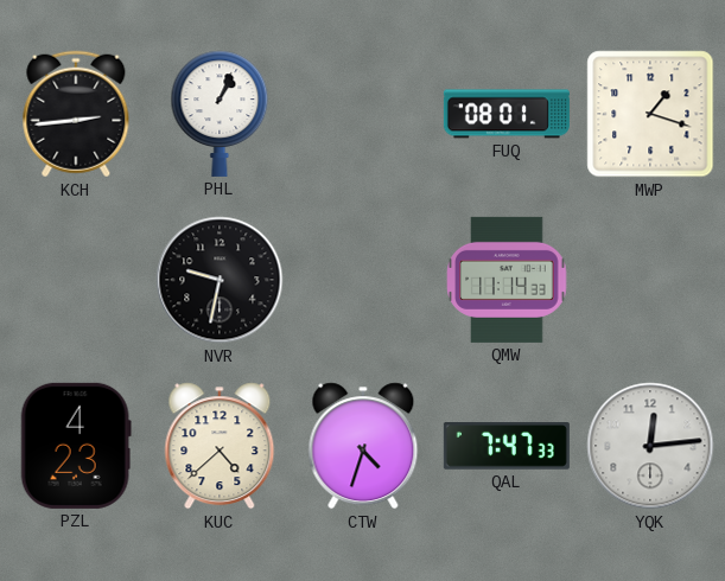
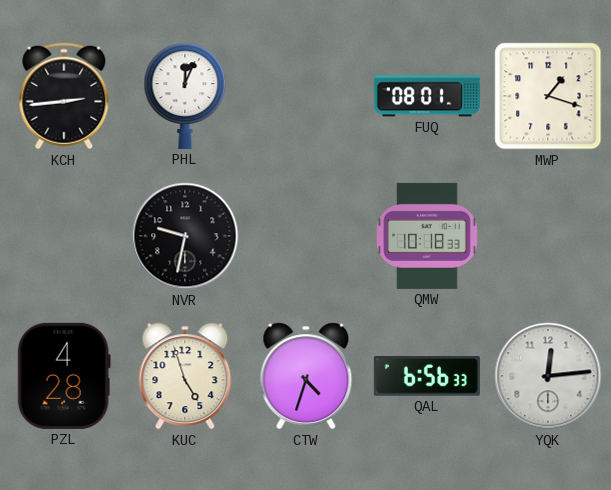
PHL: 1:04 -> 12:04
QMW: 11:14 -> 10:18
PZL: 4:23 -> 4:28
KUC: 4:38 -> 4:57
QAL: 7:47 -> 6:56
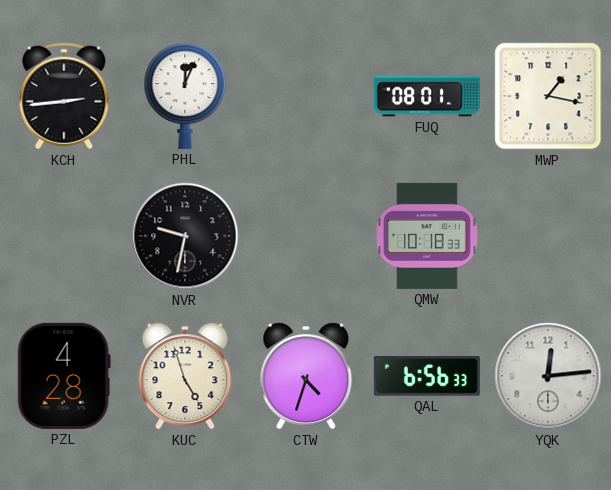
MWP: 1:18 -> 1:17
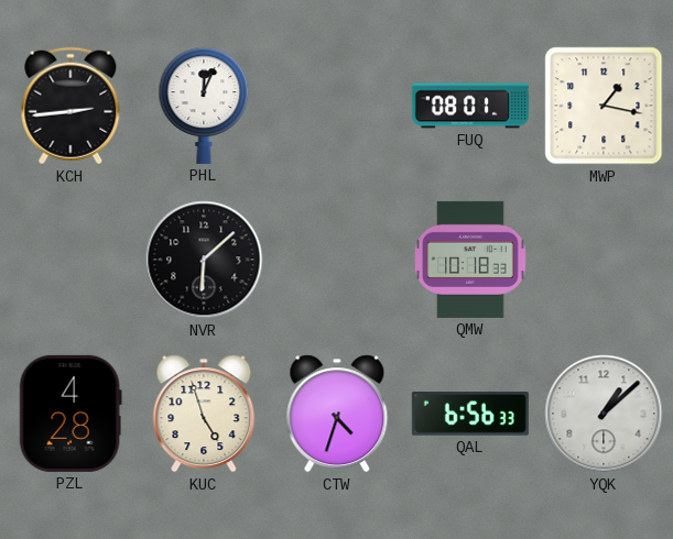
NVR: 9:32 -> 6:08
YQK: 12:14 -> 1:08
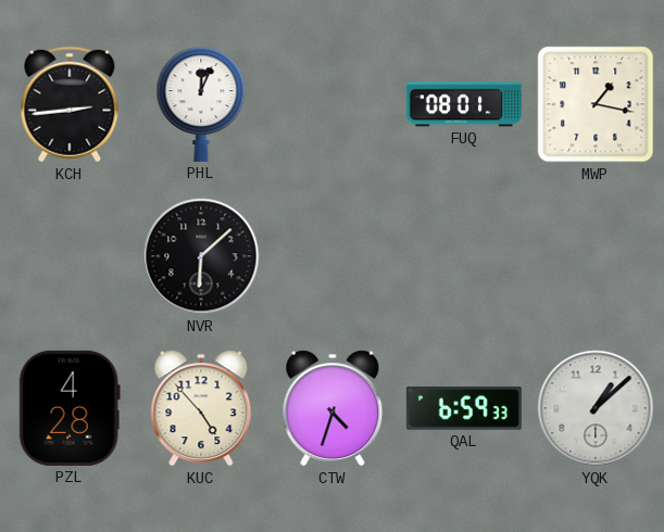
QMW: 10:18 -> none
KUC: 4:57 -> 4:53
QAL: 6:56 -> 6:59
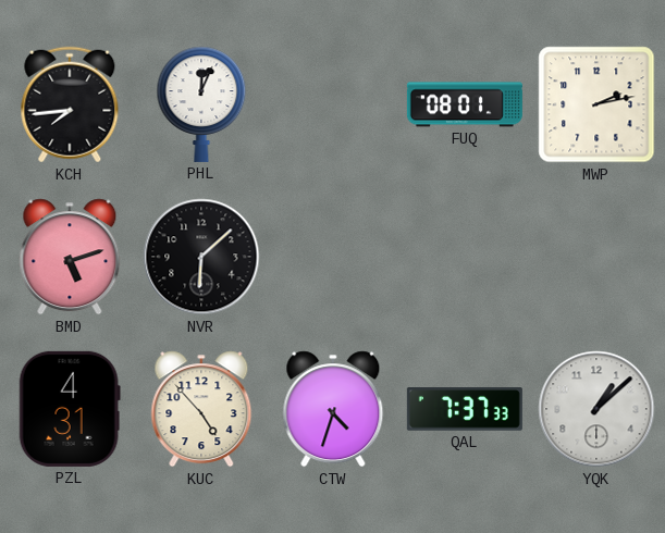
KCH: 2:44 -> 7:44
MWP: 1:17 -> 2:13
BMD: none -> 5:12
PZL: 4:28 -> 4:31
QAL: 6:59 -> 7:37
